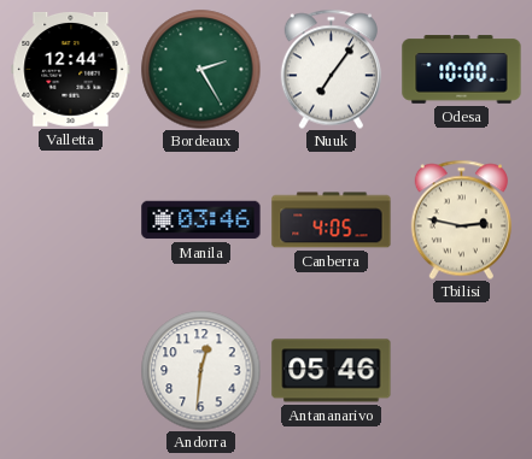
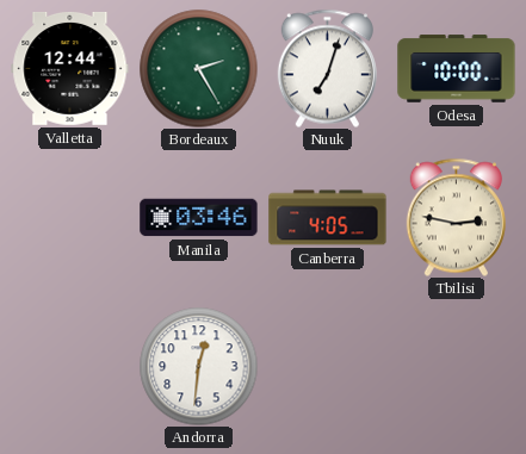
Nuuk: 7:06 -> 7:03
Antananarivo: 05:46 -> none
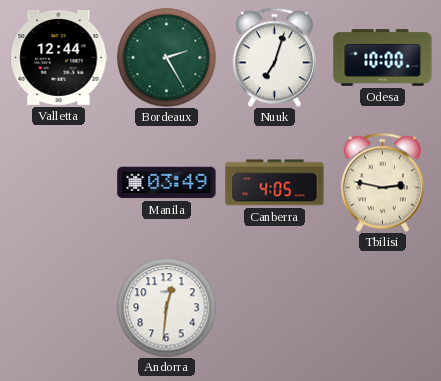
Manila: 03:46 -> 03:49
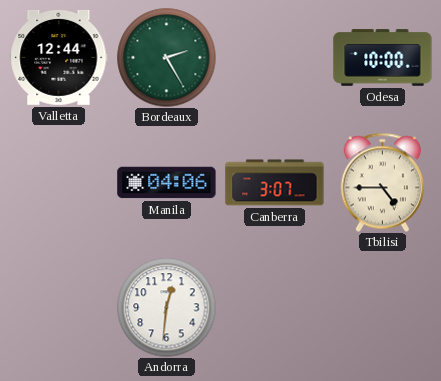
Nuuk: 7:03 -> none
Manila: 03:49 -> 04:06
Canberra: 4:05 -> 3:07
Tbilisi: 2:47 -> 4:45
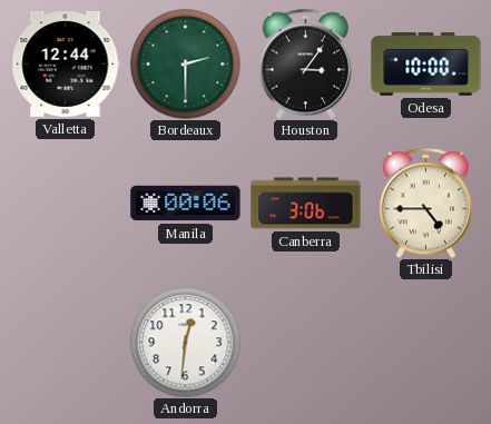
Bordeaux: 2:25 -> 2:30
Houston: none -> 3:06
Manila: 04:06 -> 00:06
Canberra: 3:07 -> 3:06
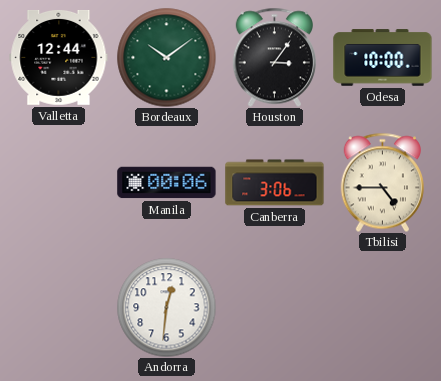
Bordeaux: 2:30 -> 10:09
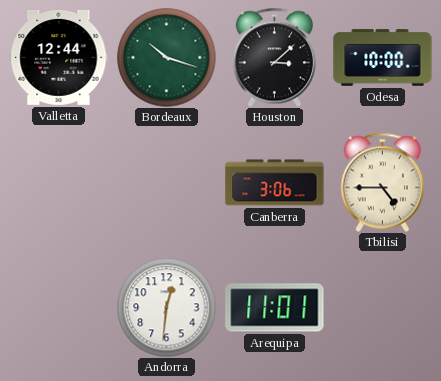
Bordeaux: 10:09 -> 10:18
Houston: 3:06 -> 3:08
Manila: 00:06 -> none
Arequipa: none -> 11:01
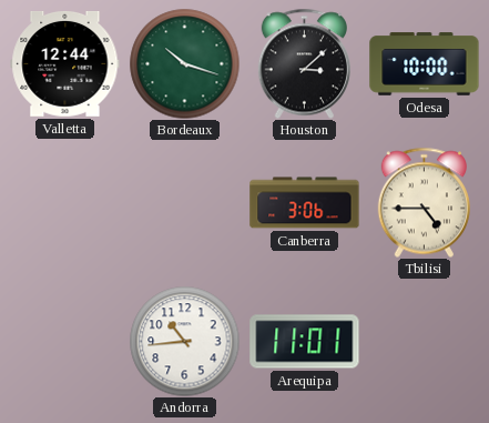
Andorra: 12:31 -> 10:44
